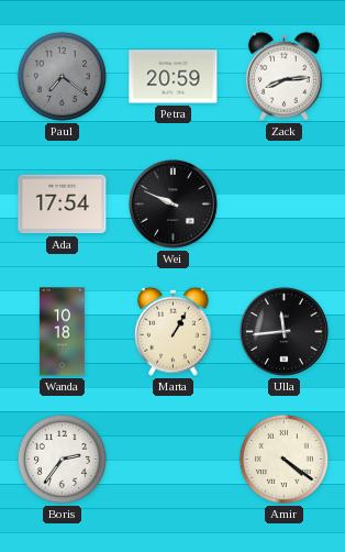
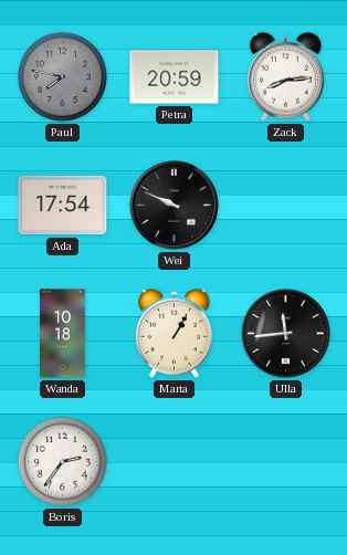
Paul: 7:21 -> 7:47
Amir: 4:21 -> none
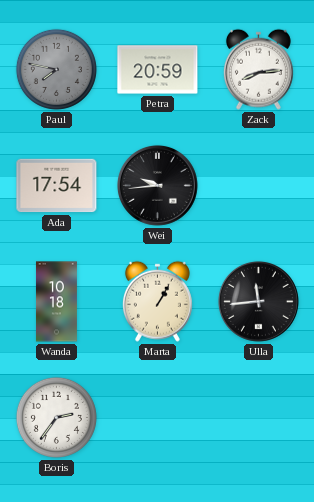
Wei: 9:49 -> 9:44
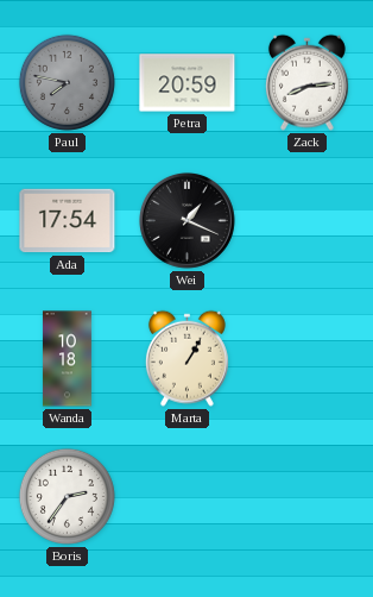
Wei: 9:44 -> 1:19
Ulla: 11:44 -> none
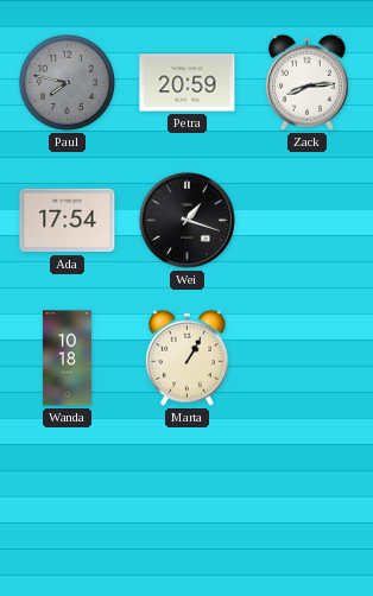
Wei: 1:19 -> 1:18
Boris: 2:36 -> none
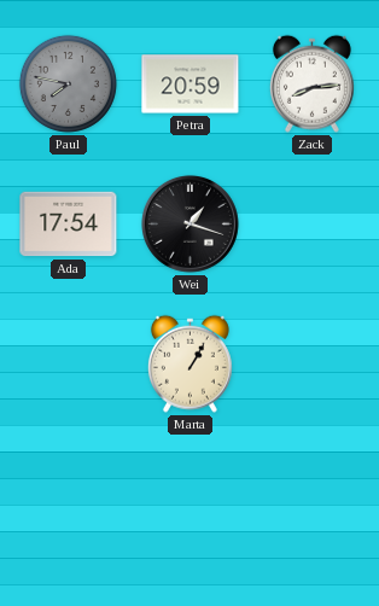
Wanda: 10:18 -> none
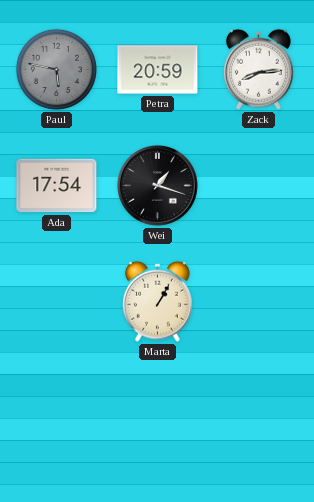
Paul: 7:47 -> 5:47
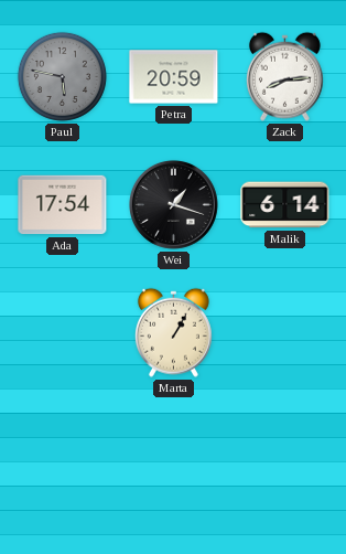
Malik: none -> 6:14
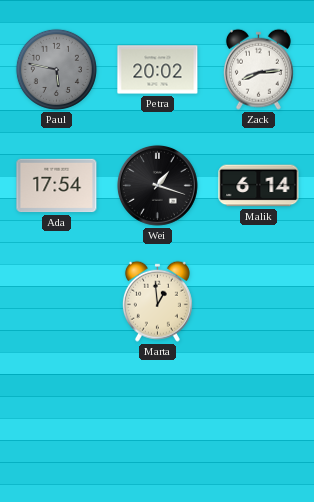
Petra: 20:59 -> 20:02
Marta: 1:05 -> 12:59
